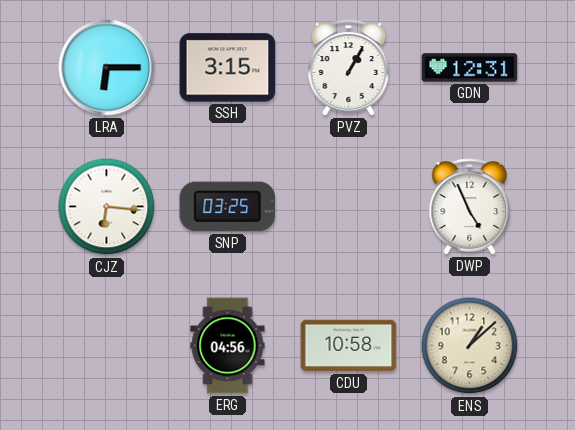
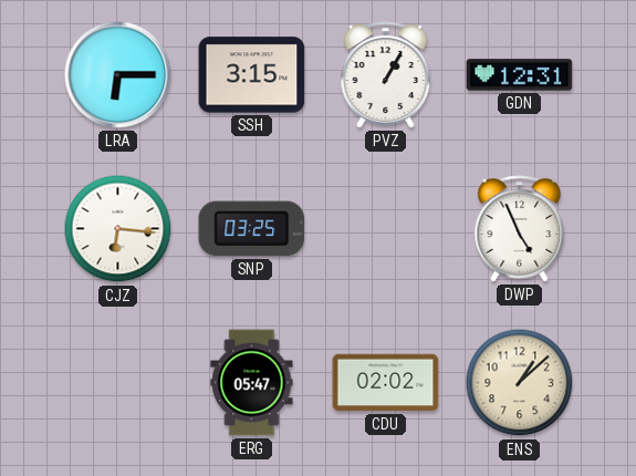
ERG: 04:56 -> 05:47
CDU: 10:58 -> 02:02
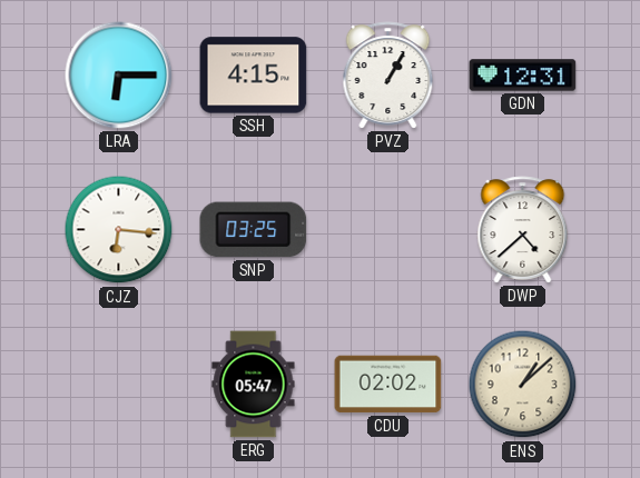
SSH: 3:15 -> 4:15
DWP: 4:56 -> 4:38
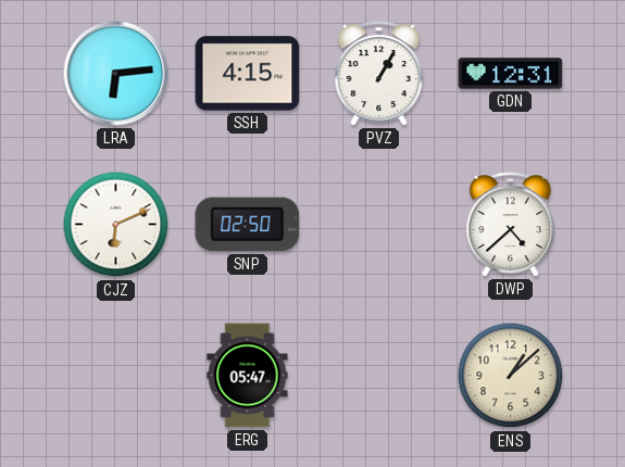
LRA: 6:15 -> 6:14
CJZ: 6:16 -> 6:11
SNP: 03:25 -> 02:50
CDU: 02:02 -> none
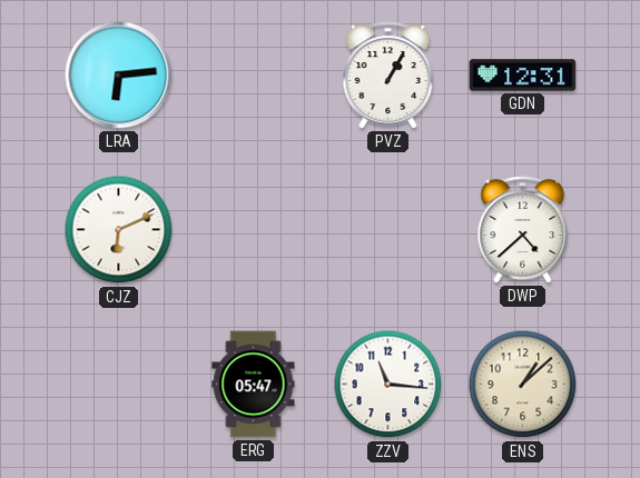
SSH: 4:15 -> none
SNP: 02:50 -> none
ZZV: none -> 11:16
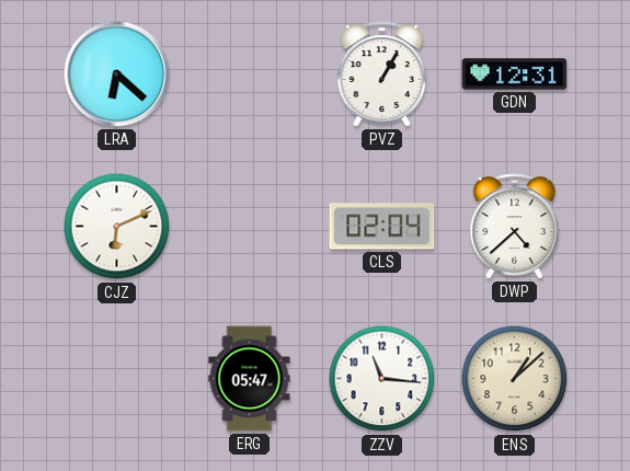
LRA: 6:14 -> 6:22
CLS: none -> 02:04
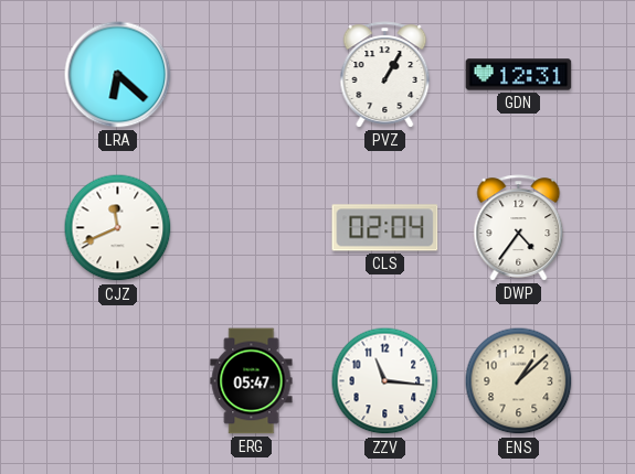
CJZ: 6:11 -> 11:41
DWP: 4:38 -> 4:36
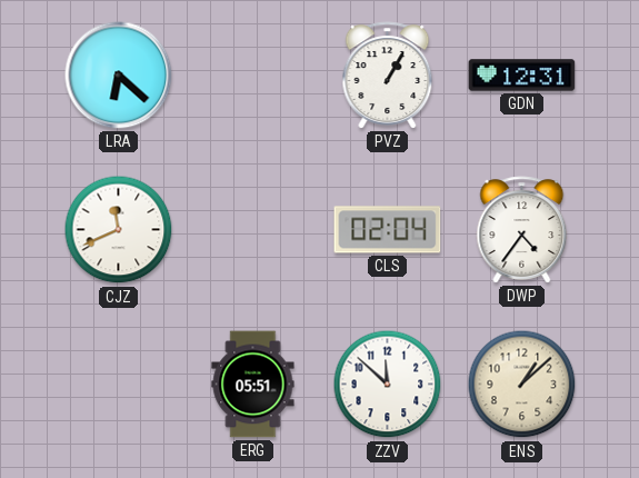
ERG: 05:47 -> 05:51
ZZV: 11:16 -> 11:52
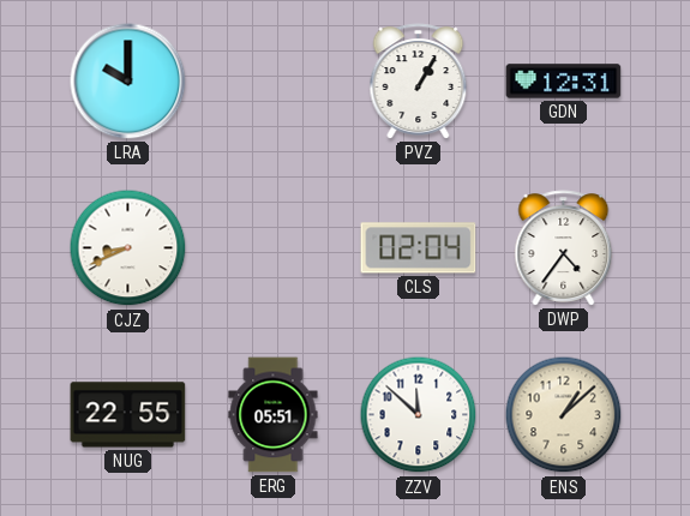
LRA: 6:22 -> 10:00
CJZ: 11:41 -> 8:41
NUG: none -> 22:55
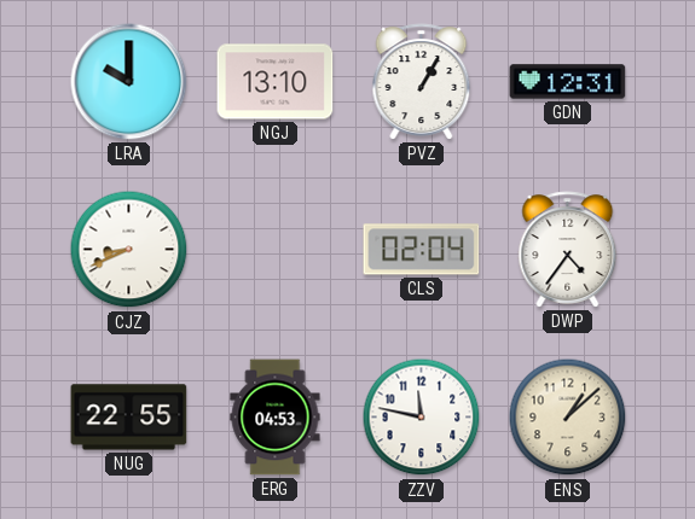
NGJ: none -> 13:10
ERG: 05:51 -> 04:53
ZZV: 11:52 -> 11:47
